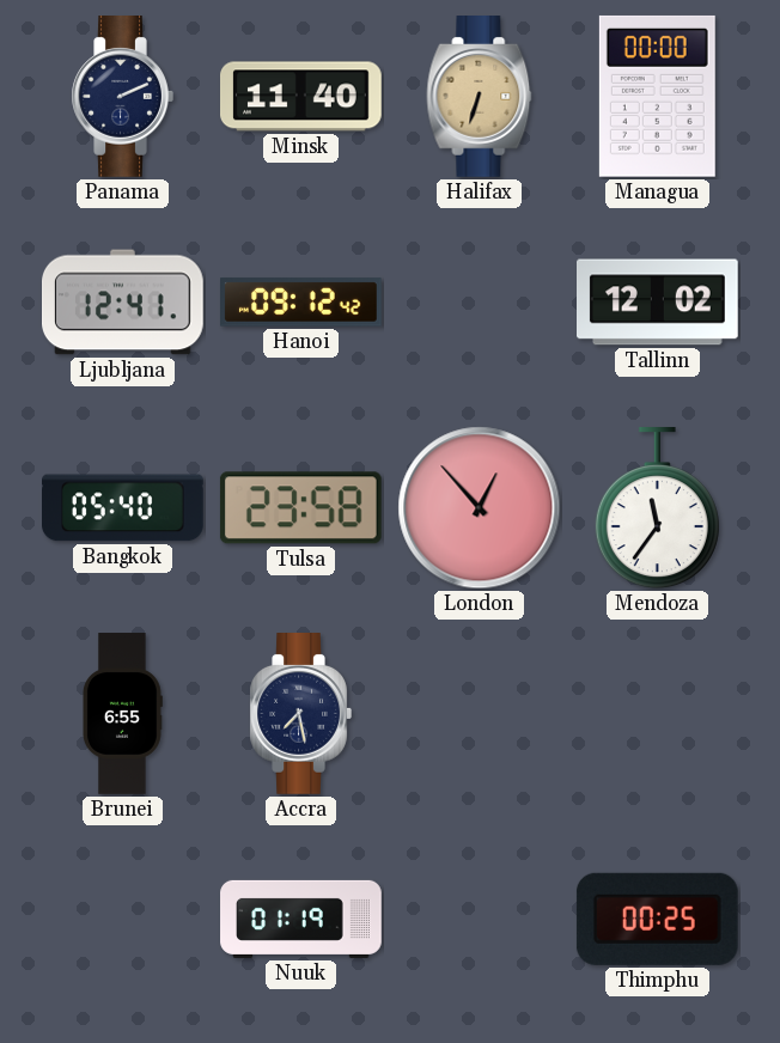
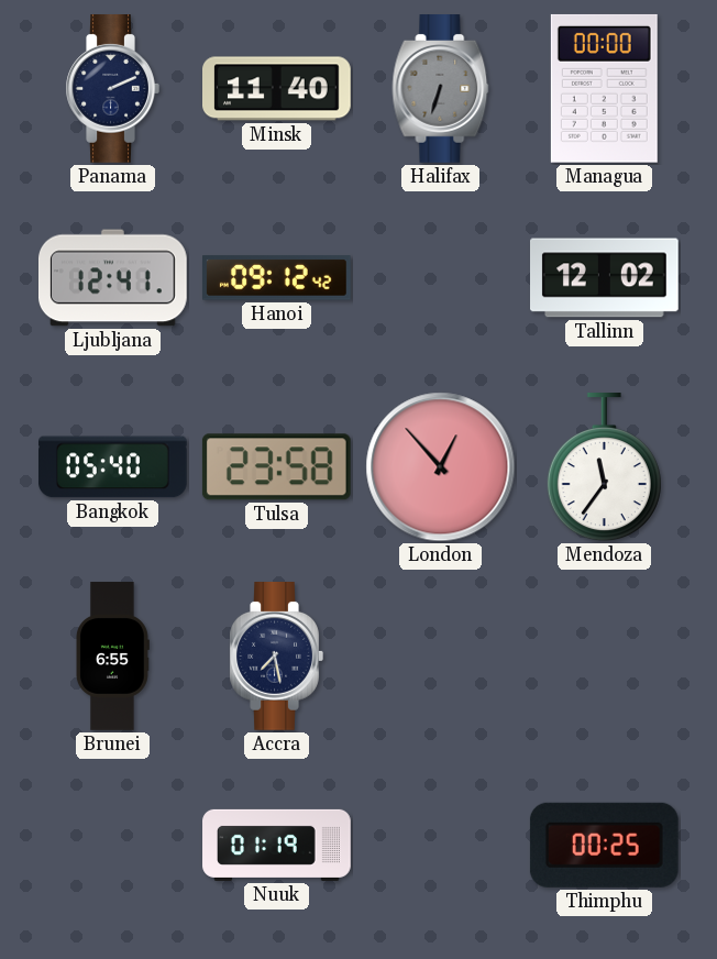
Halifax dial: champagne -> grey
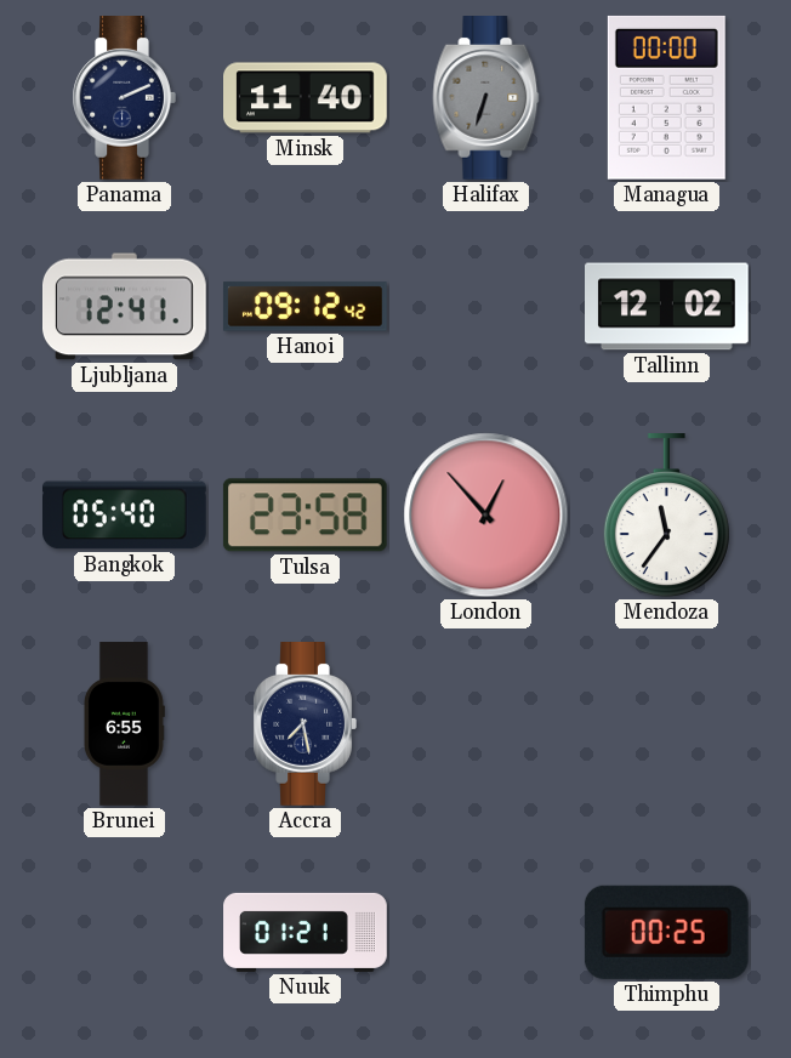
Nuuk: 01:19 -> 01:21
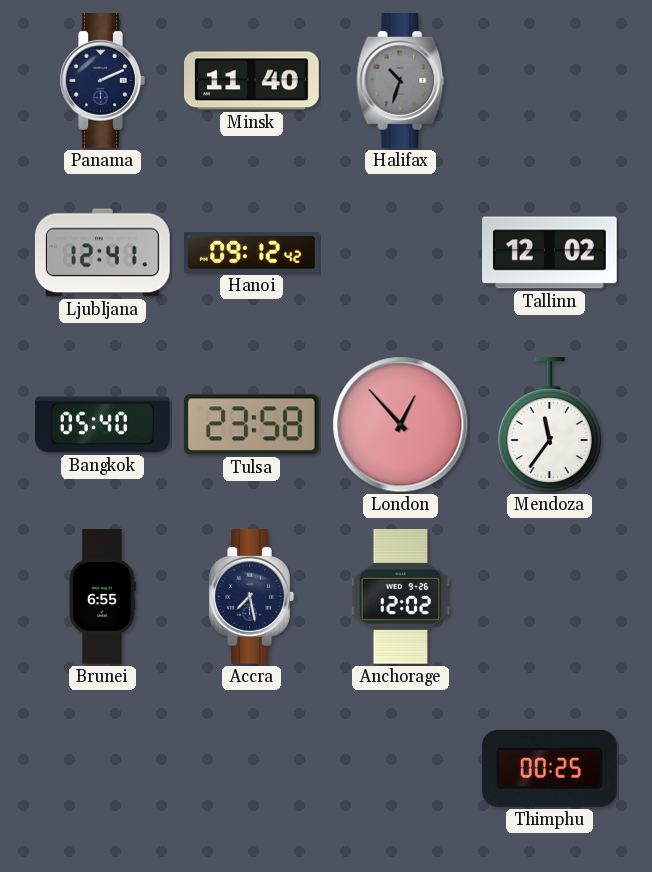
Halifax: 6:33 -> 10:33
Managua: 00:00 -> none
Anchorage: none -> 12:02
Nuuk: 01:21 -> none
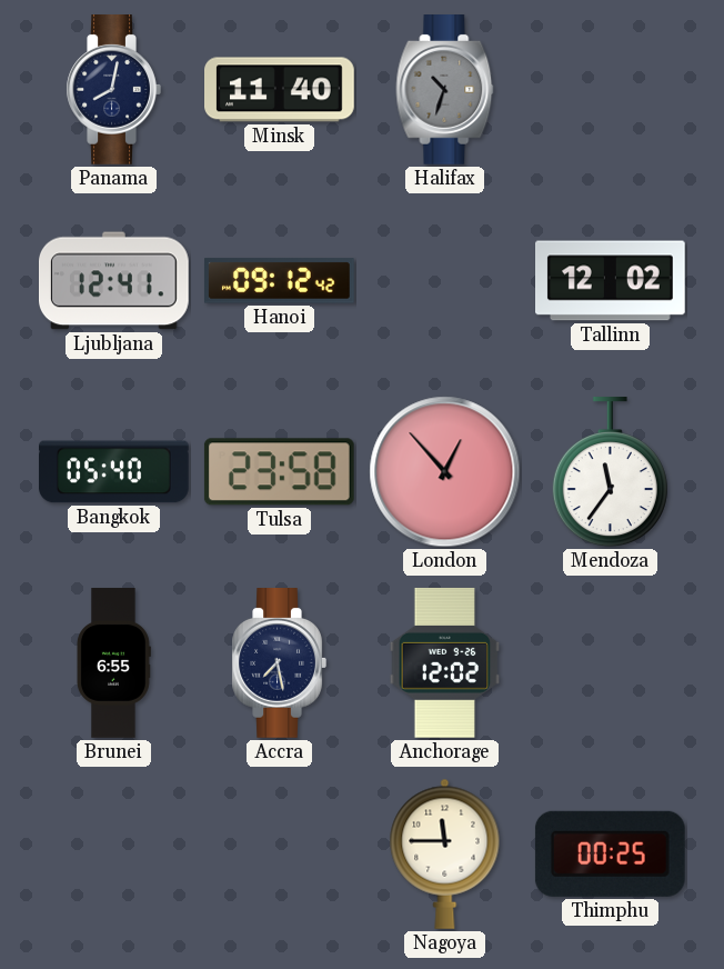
Panama: 2:11 -> 8:02
Nagoya: none -> 11:45
